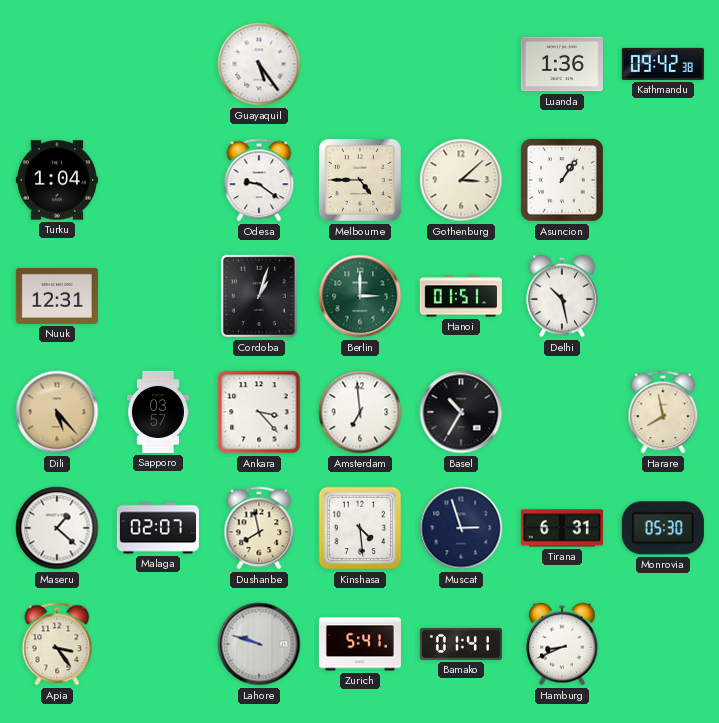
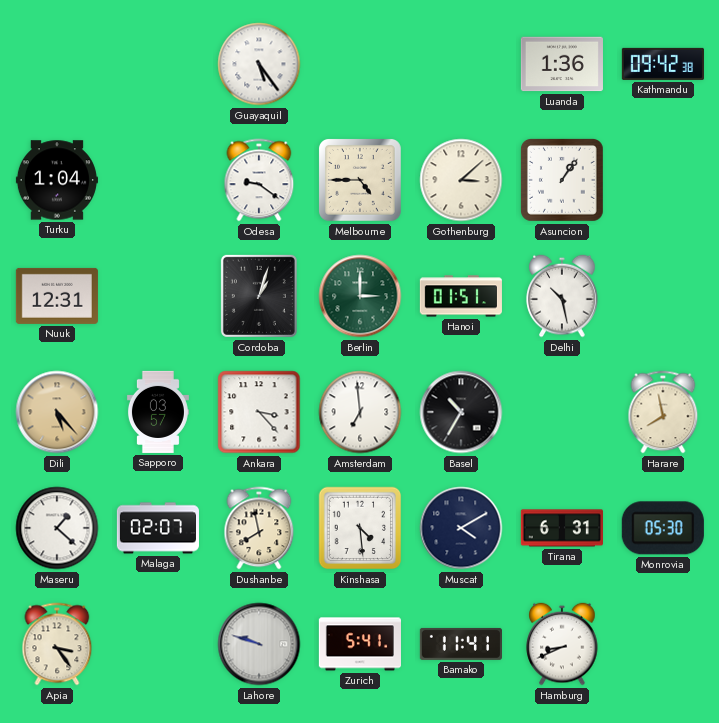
Muscat: 2:57 -> 4:10
Bamako: 01:41 -> 11:41
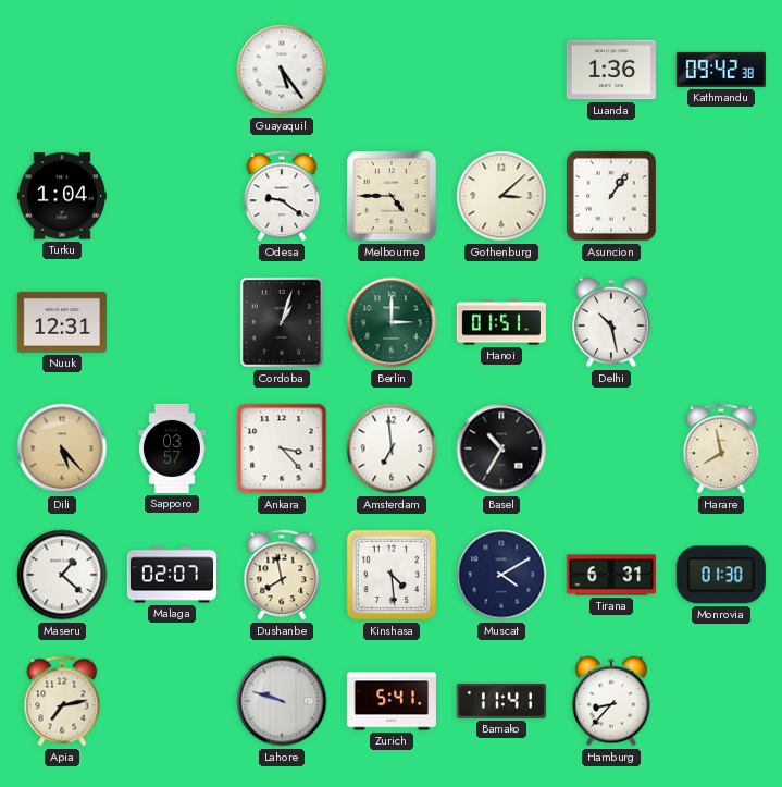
Monrovia: 05:30 -> 01:30
Apia: 3:24 -> 7:13
Hamburg: 8:41 -> 8:37
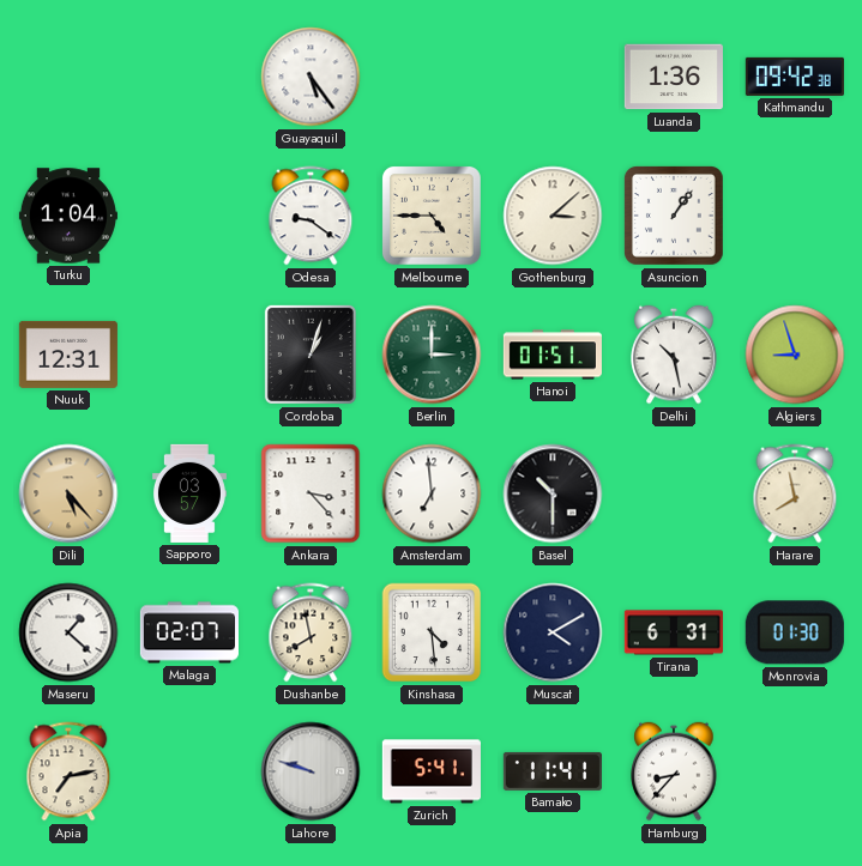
Algiers: none -> 8:57
Basel: 10:35 -> 10:30
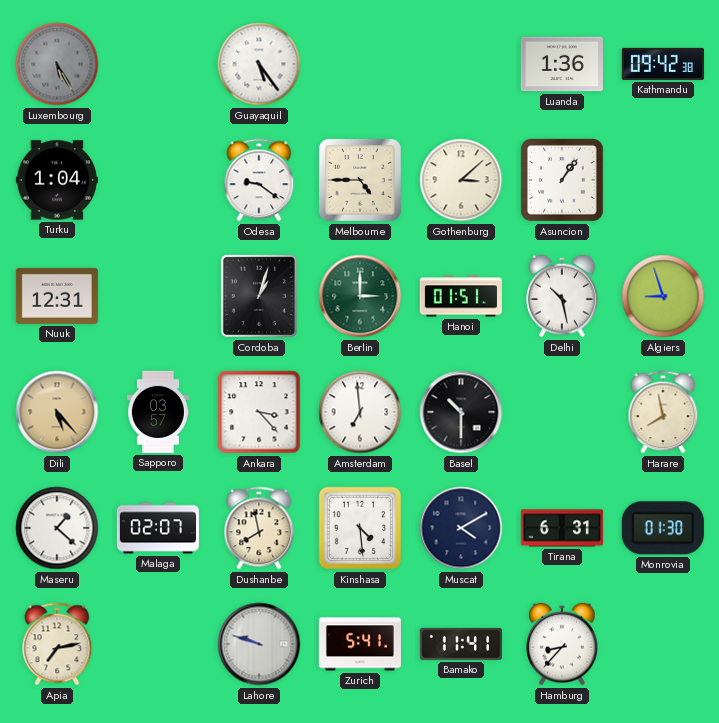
Luxembourg: none -> 5:25
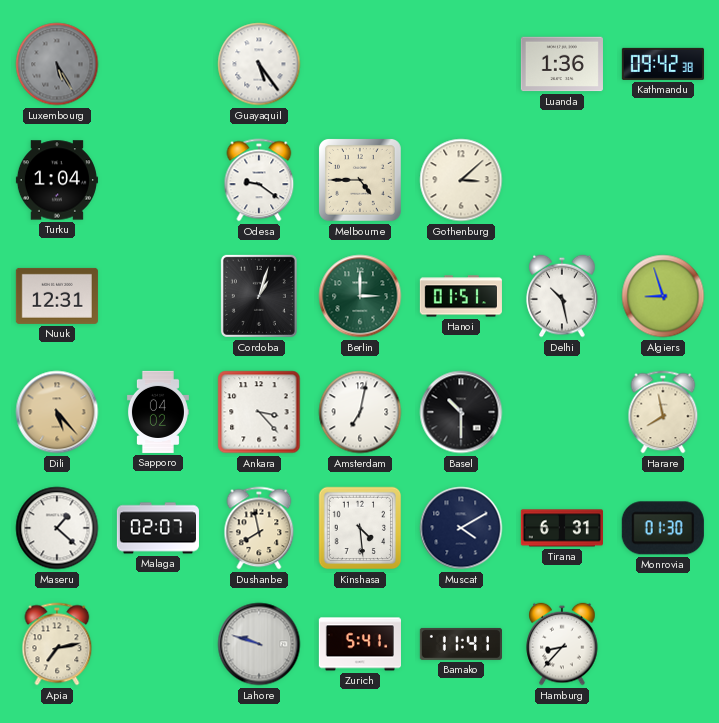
Asuncion: 1:06 -> none
Sapporo: 03:57 -> 04:02
Amsterdam: 6:59 -> 7:02
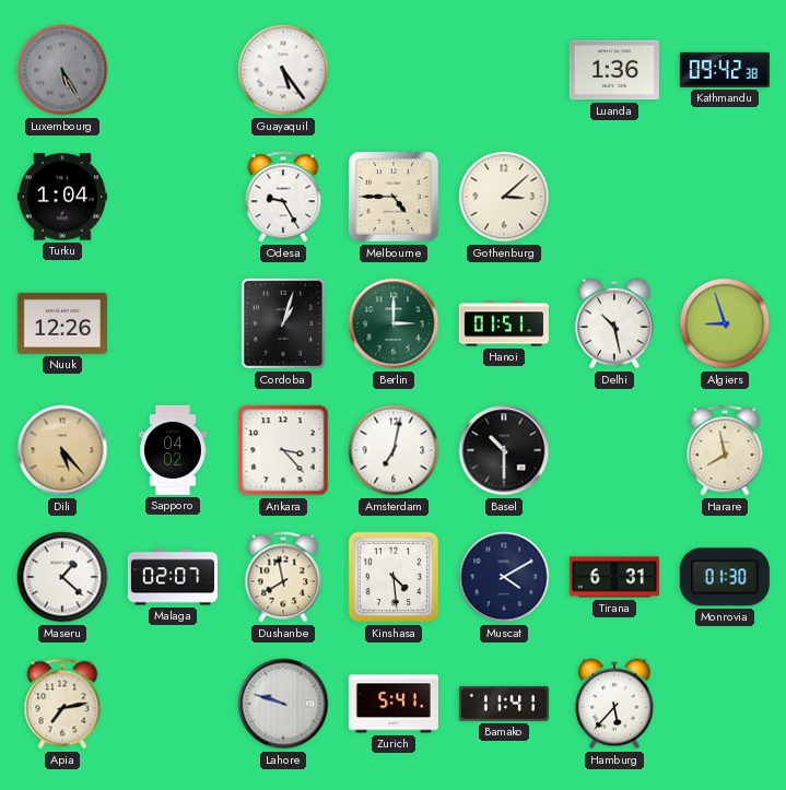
Odesa: 9:21 -> 9:25
Nuuk: 12:31 -> 12:26
Hamburg: 8:37 -> 5:37
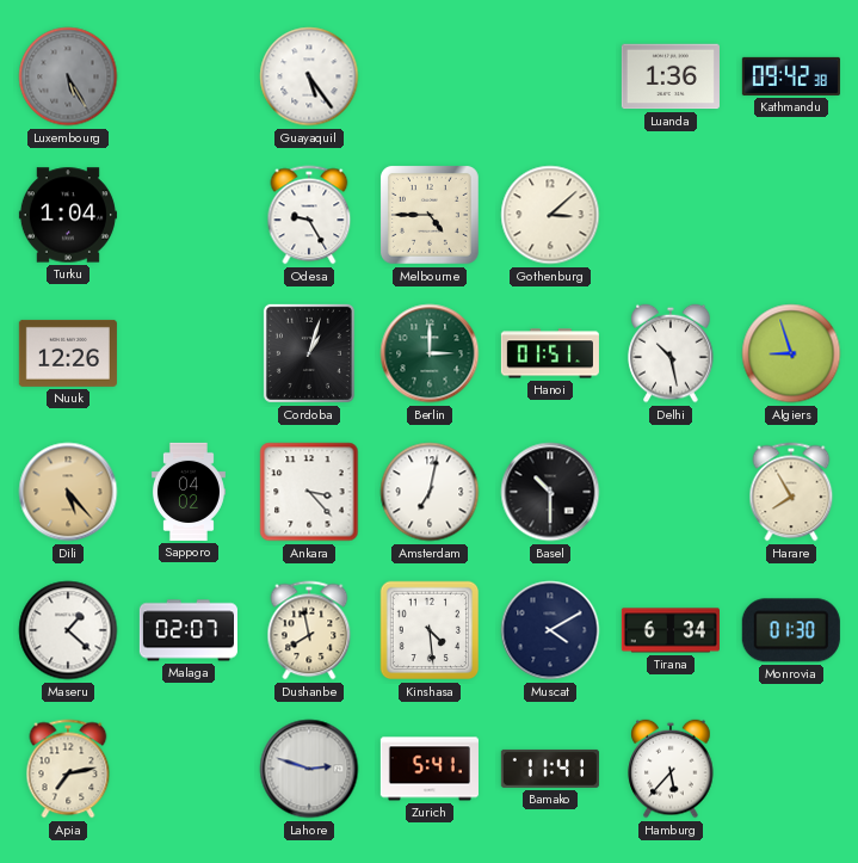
Harare: 7:58 -> 7:55
Tirana: 6:31 -> 6:34
Lahore: 9:48 -> 2:48
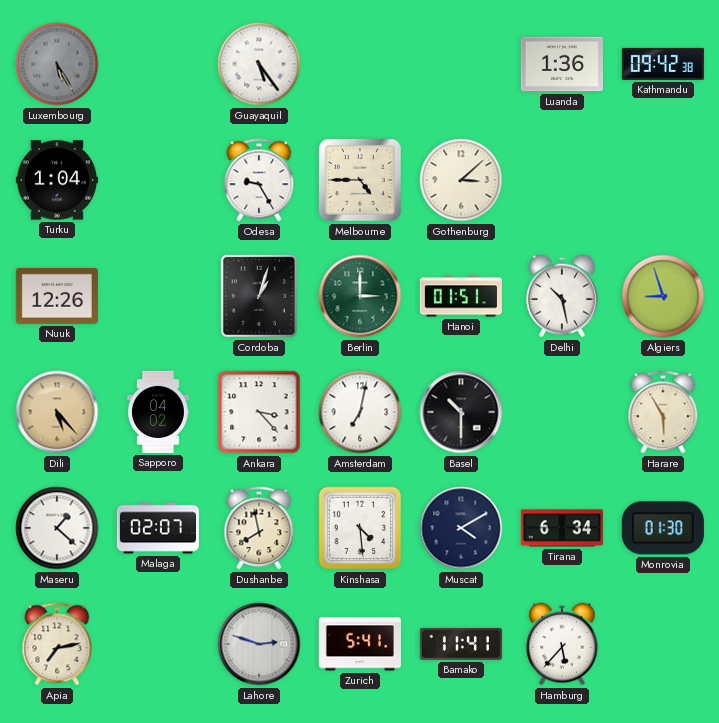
Harare: 7:55 -> 5:55
